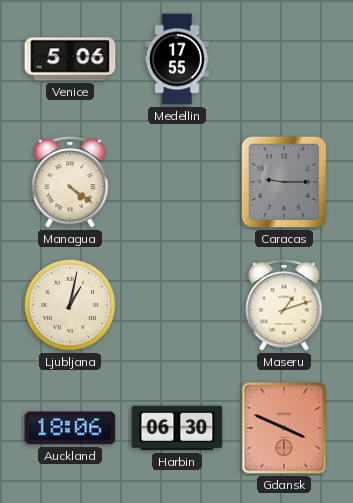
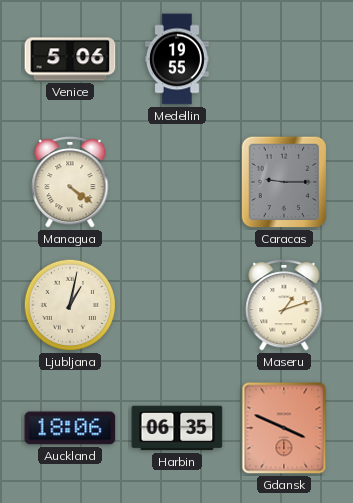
Medellin: 17:55 -> 19:55
Harbin: 06:30 -> 06:35
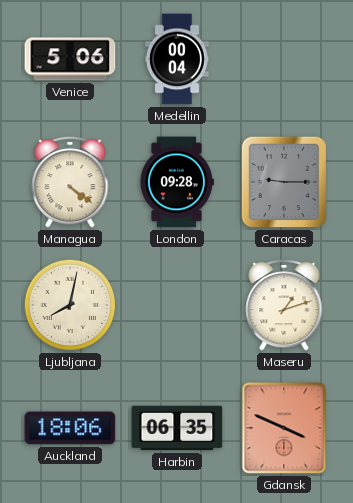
Medellin: 19:55 -> 00:04
London: none -> 09:28
Ljubljana: 1:02 -> 8:02
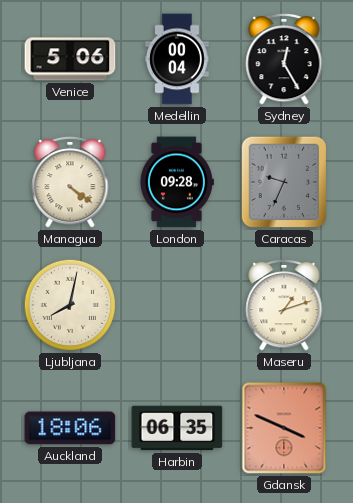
Sydney: none -> 12:25
Caracas: 9:15 -> 9:34
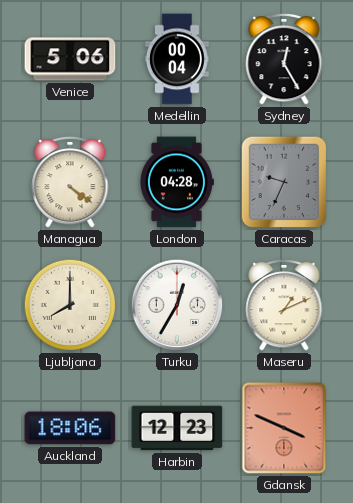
London: 09:28 -> 04:28
Ljubljana: 8:02 -> 8:00
Turku: none -> 12:35
Maseru: 1:12 -> 1:11
Harbin: 06:35 -> 12:23
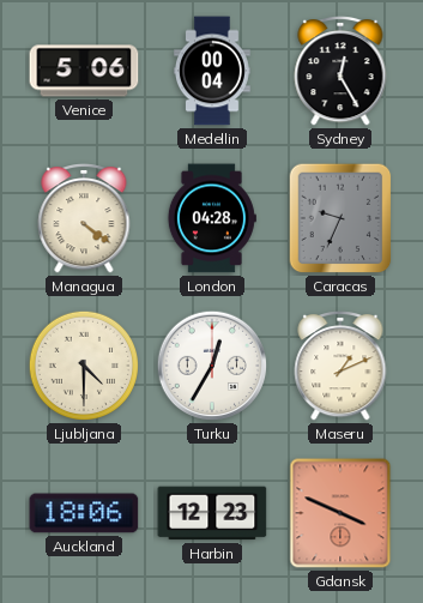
Ljubljana: 8:00 -> 4:30
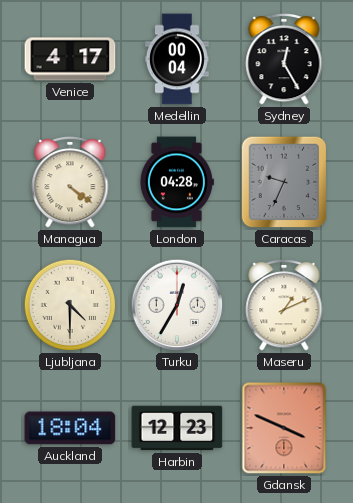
Venice: 5:06 -> 4:17
Auckland: 18:06 -> 18:04
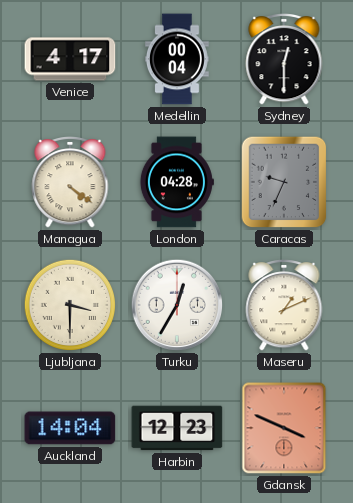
Sydney: 12:25 -> 12:30
Ljubljana: 4:30 -> 3:30
Auckland: 18:04 -> 14:04
